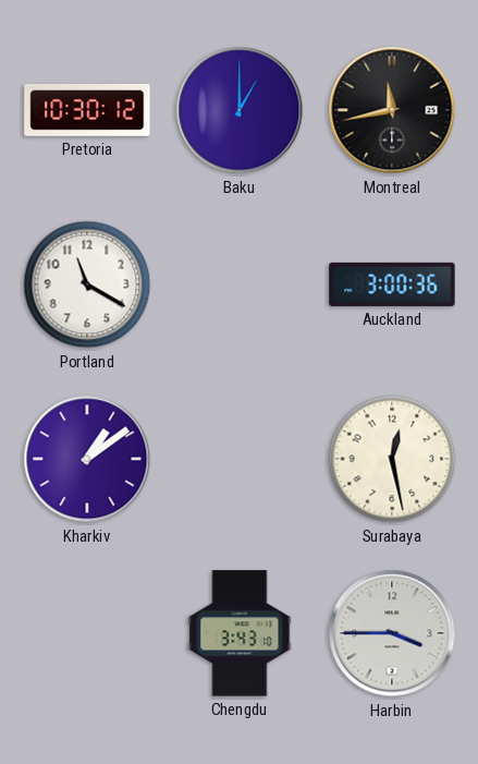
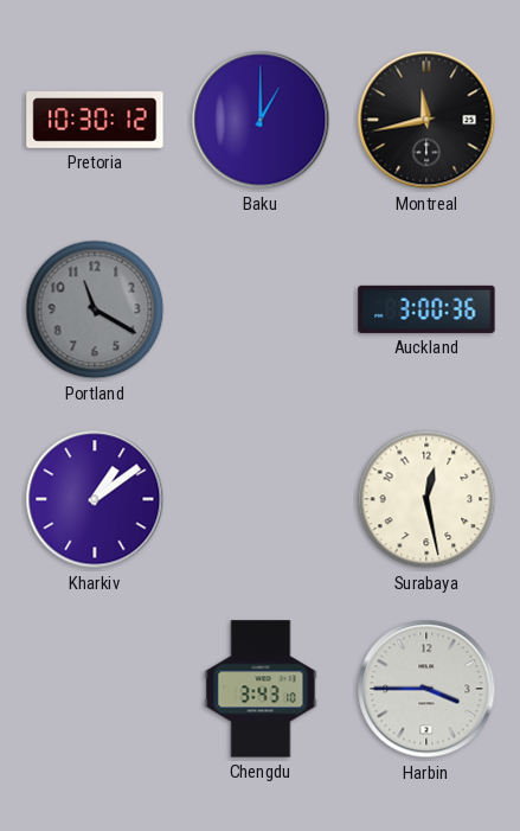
Portland dial: white -> grey
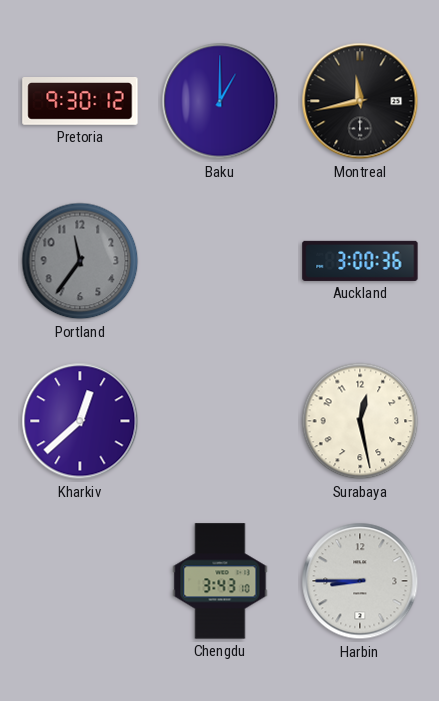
Pretoria: 10:30 -> 9:30
Portland: 11:20 -> 11:36
Kharkiv: 1:09 -> 12:38
Harbin: 3:45 -> 8:45
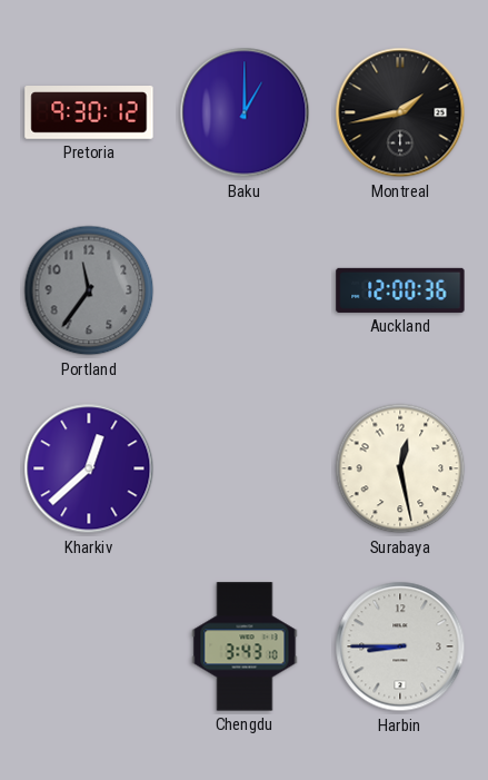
Montreal: 11:43 -> 1:43
Auckland: 3:00 -> 12:00
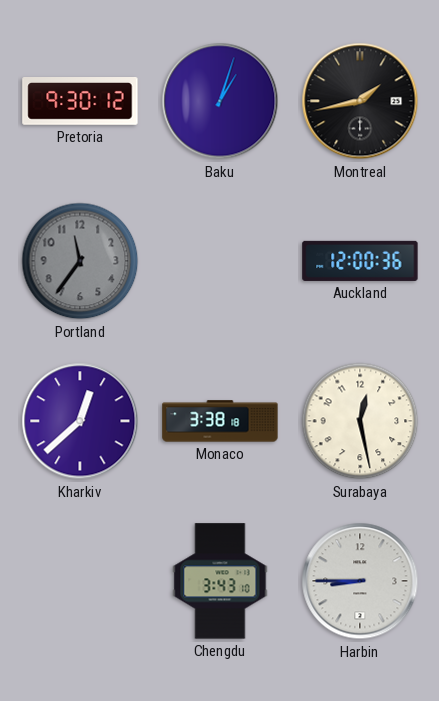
Baku: 1:00 -> 1:03
Monaco: none -> 3:38
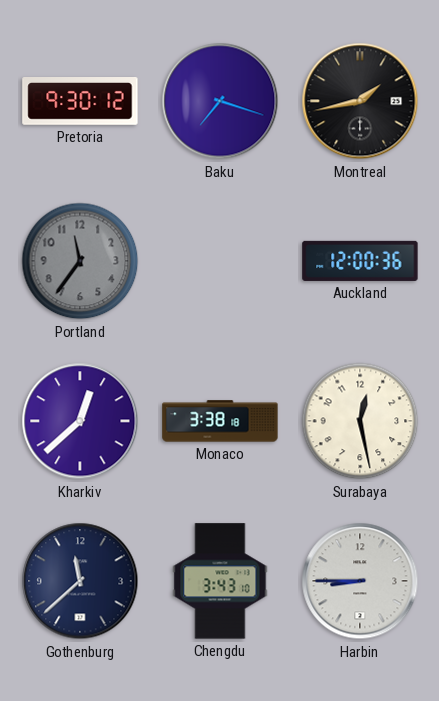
Baku: 1:03 -> 7:18
Gothenburg: none -> 11:38
